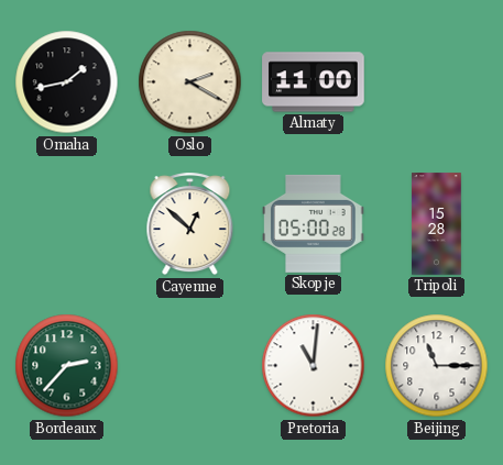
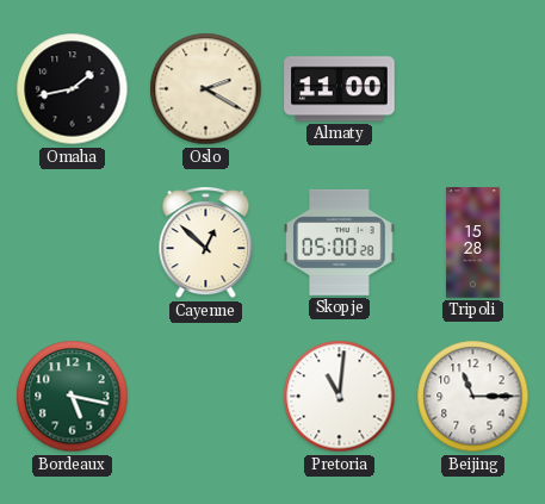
Bordeaux: 2:37 -> 5:17
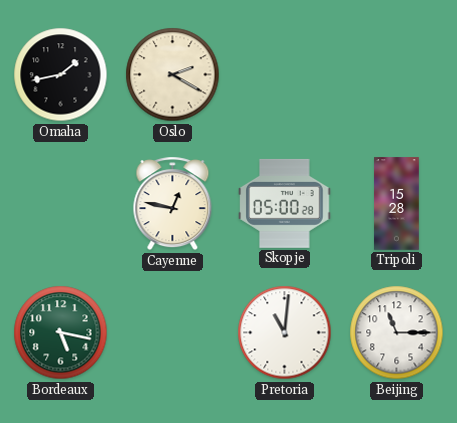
Almaty: 11:00 -> none
Cayenne: 12:52 -> 12:47
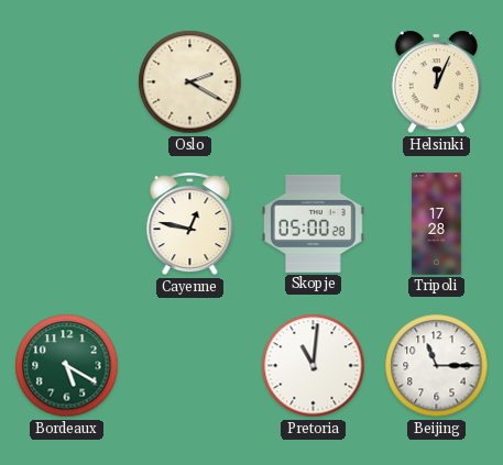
Omaha: 1:43 -> none
Helsinki: none -> 12:04
Tripoli: 15:28 -> 17:28
Bordeaux: 5:17 -> 5:20
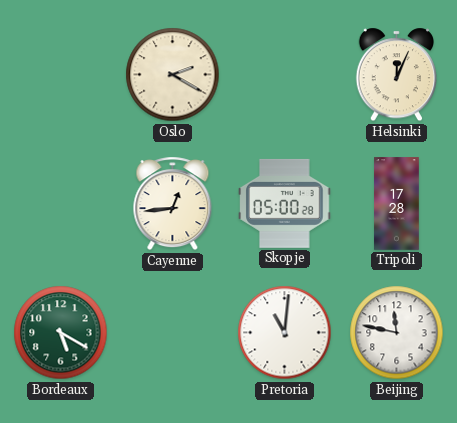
Cayenne: 12:47 -> 12:44
Beijing: 11:15 -> 11:47
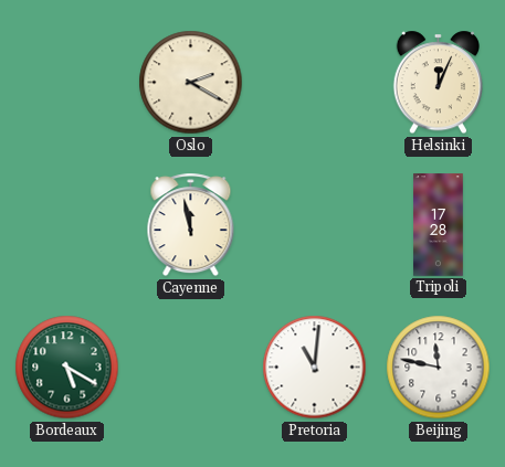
Cayenne: 12:44 -> 11:58
Skopje: 05:00 -> none
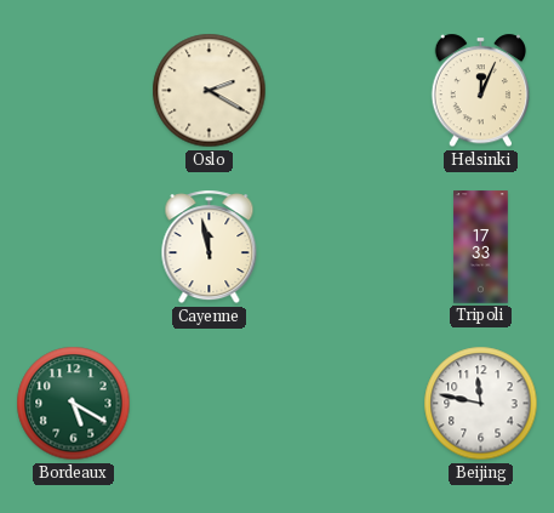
Tripoli: 17:28 -> 17:33
Pretoria: 11:01 -> none
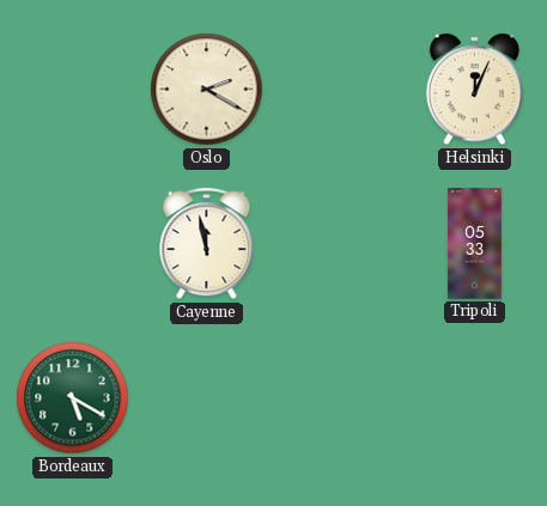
Tripoli: 17:33 -> 05:33
Beijing: 11:47 -> none
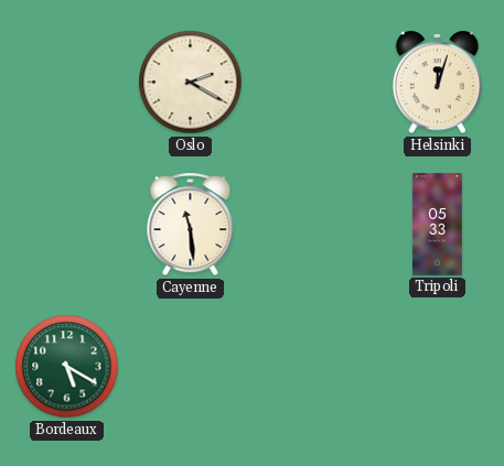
Helsinki: 12:04 -> 12:03
Cayenne: 11:58 -> 11:29
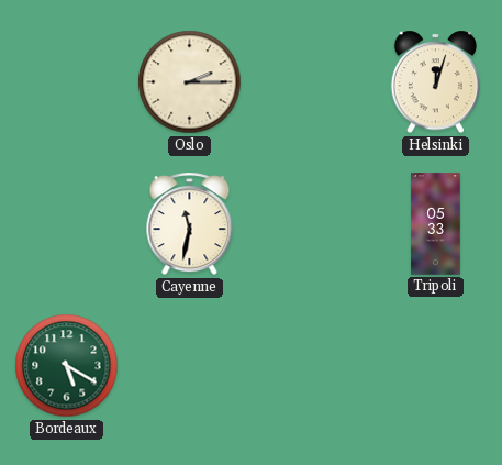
Oslo: 2:20 -> 2:15
Cayenne: 11:29 -> 11:32
